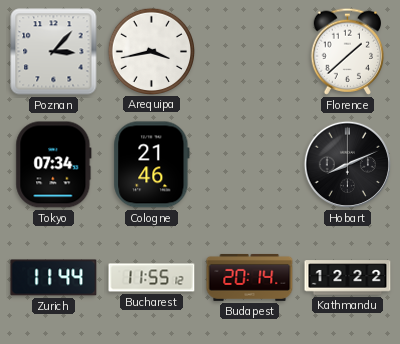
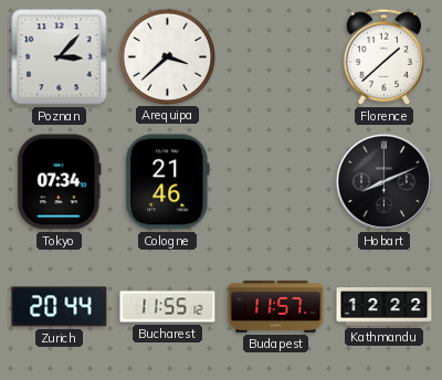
Arequipa: 3:43 -> 3:38
Zurich: 11:44 -> 20:44
Budapest: 20:14 -> 11:57
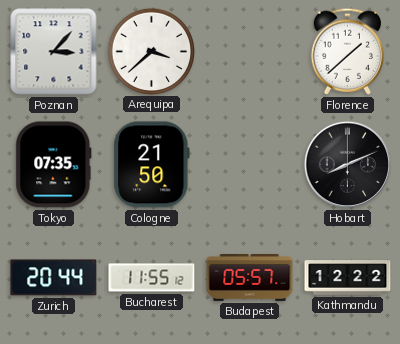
Tokyo: 07:34 -> 07:35
Cologne: 21:46 -> 21:50
Budapest: 11:57 -> 05:57
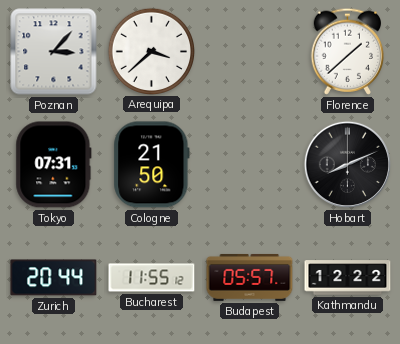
Tokyo: 07:35 -> 07:31
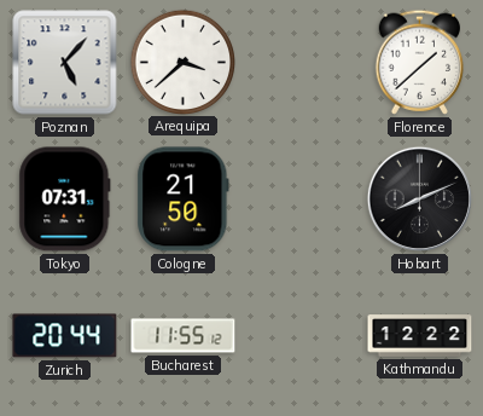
Poznan: 3:07 -> 5:07
Budapest: 05:57 -> none
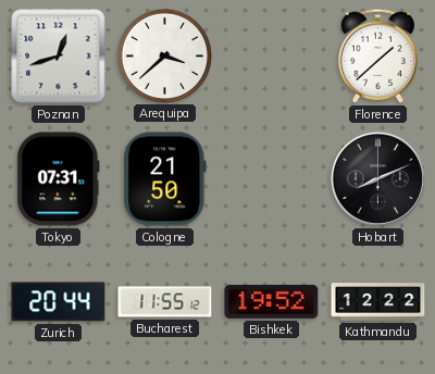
Poznan: 5:07 -> 12:42
Bishkek: none -> 19:52
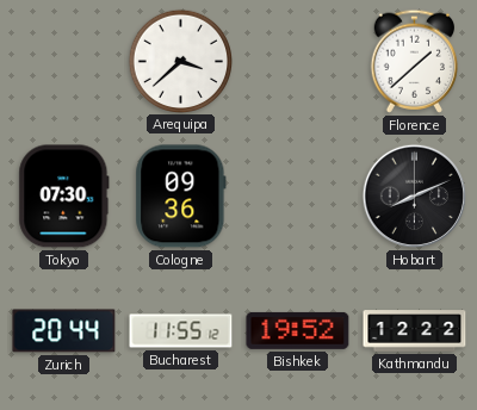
Poznan: 12:42 -> none
Tokyo: 07:31 -> 07:30
Cologne: 21:50 -> 09:36
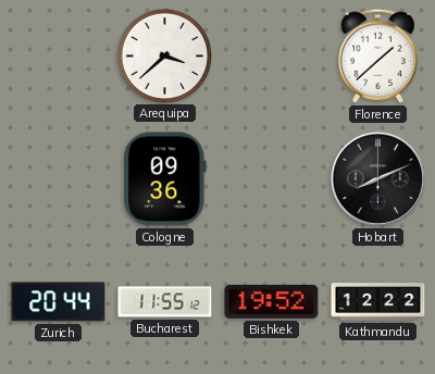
Tokyo: 07:30 -> none
